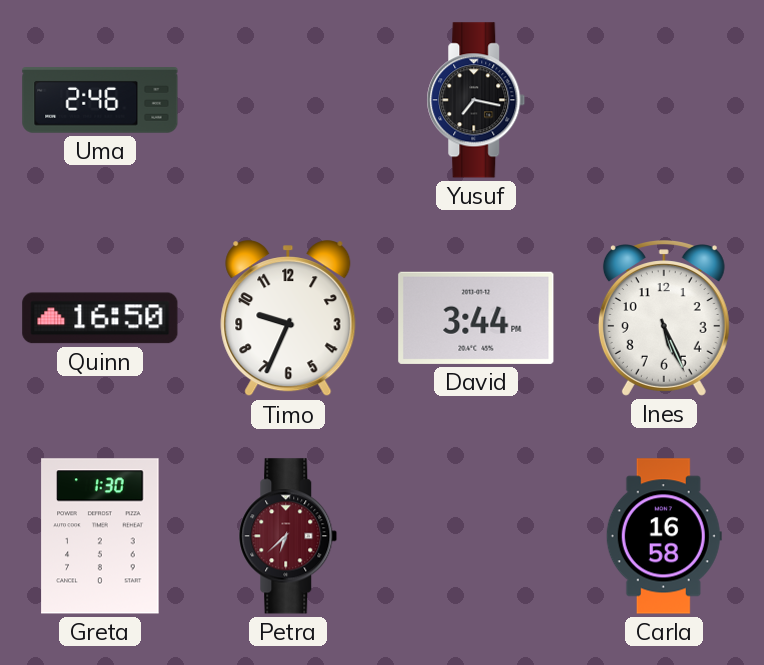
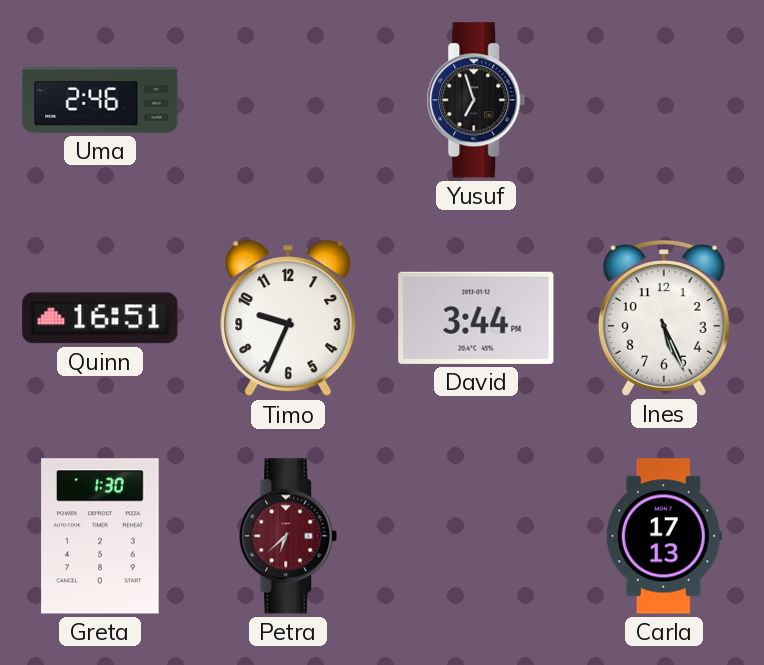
Yusuf: 7:17 -> 6:57
Quinn: 16:50 -> 16:51
Carla: 16:58 -> 17:13
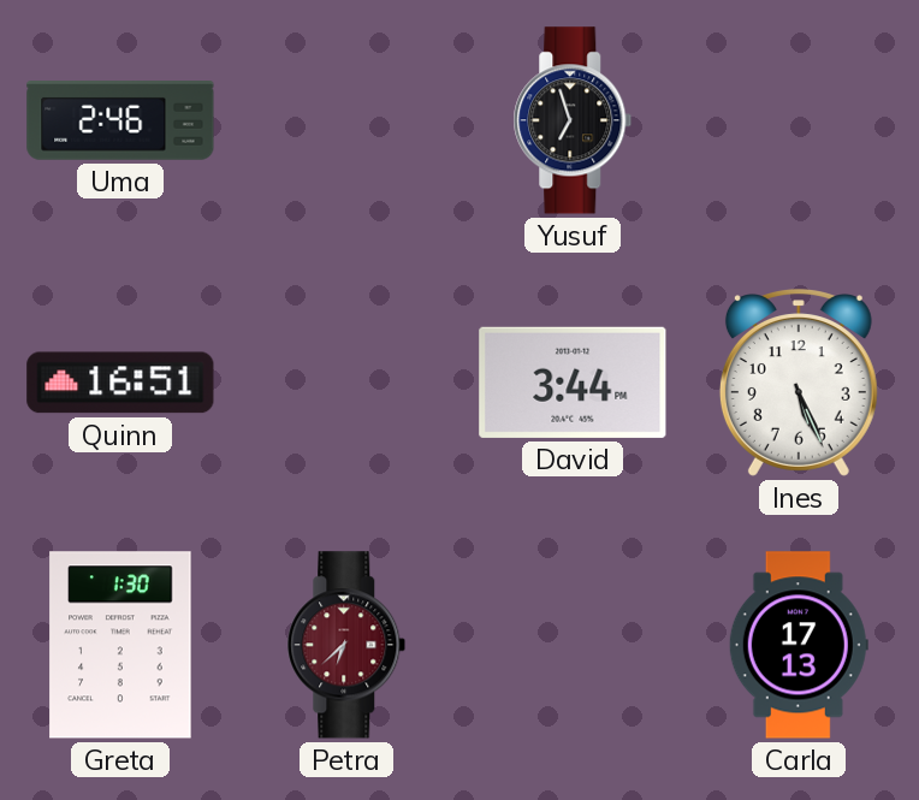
Timo: 9:34 -> none
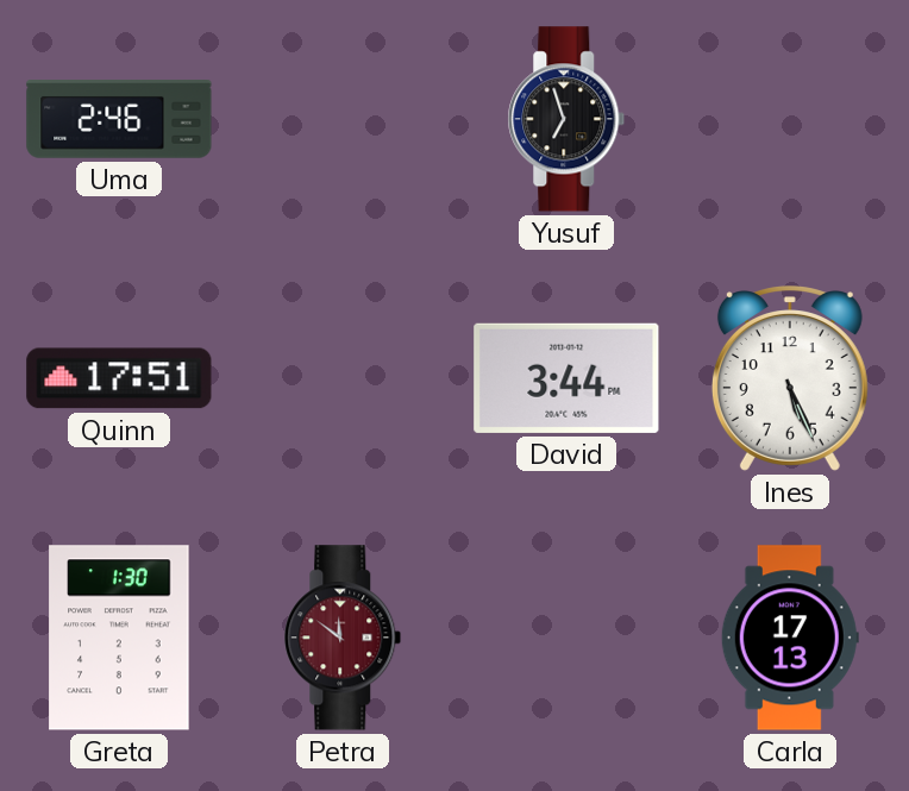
Quinn: 16:51 -> 17:51
Petra: 6:38 -> 11:51
